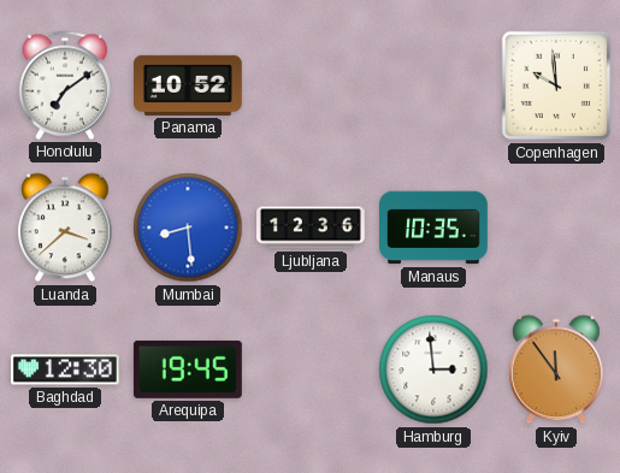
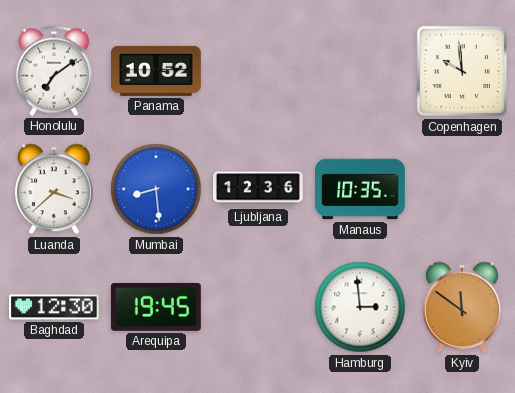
Kyiv: 11:54 -> 11:51
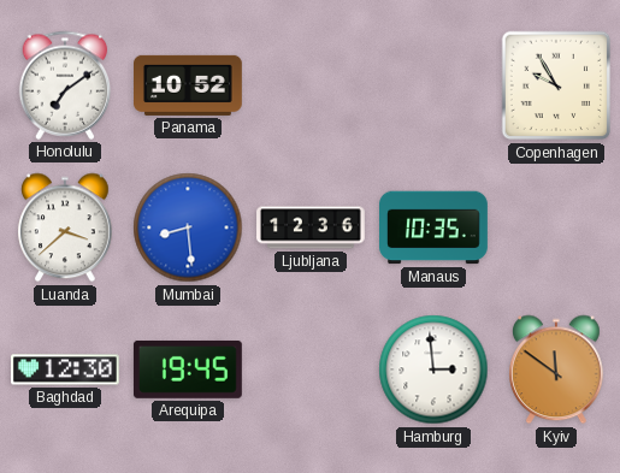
Copenhagen: 9:59 -> 9:55
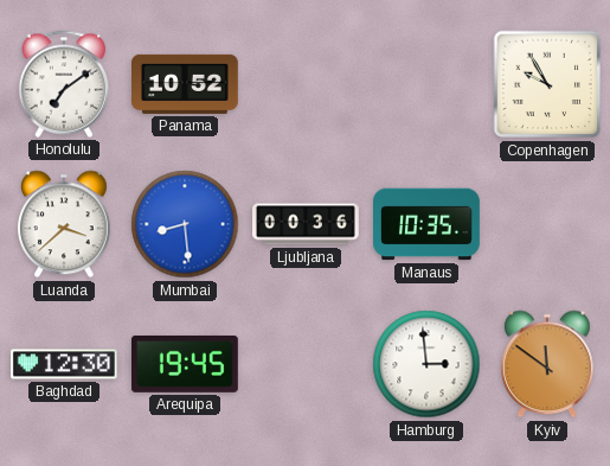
Ljubljana: 12:36 -> 00:36
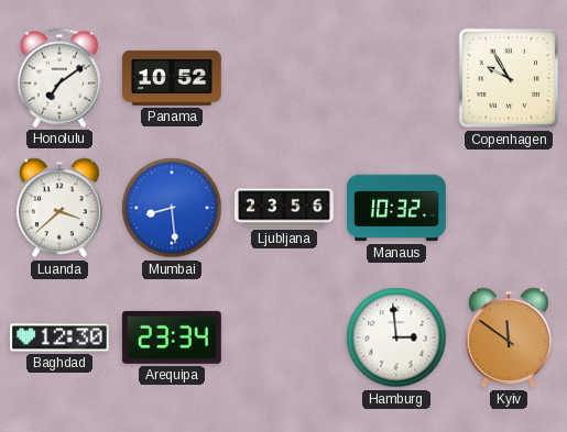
Ljubljana: 00:36 -> 23:56
Manaus: 10:35 -> 10:32
Arequipa: 19:45 -> 23:34
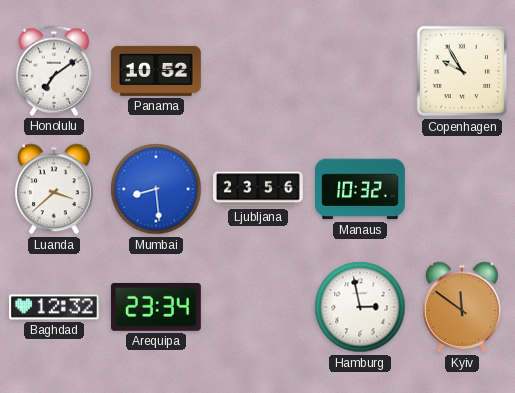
Baghdad: 12:30 -> 12:32
Hamburg: 2:59 -> 2:58
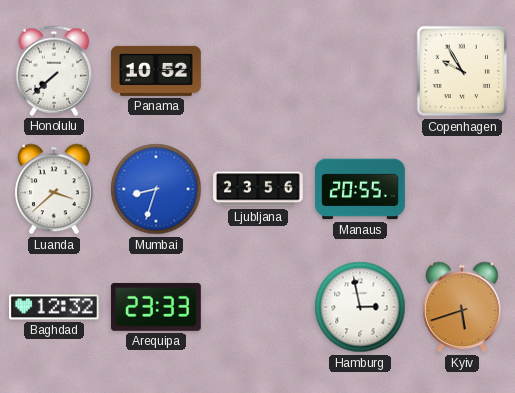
Honolulu: 7:09 -> 7:38
Mumbai: 8:29 -> 8:33
Manaus: 10:32 -> 20:55
Arequipa: 23:34 -> 23:33
Kyiv: 11:51 -> 5:42
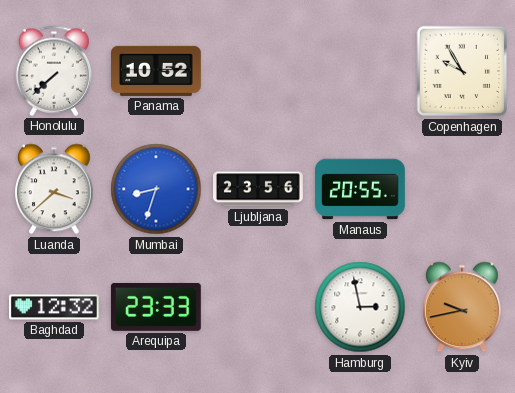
Kyiv: 5:42 -> 9:43
